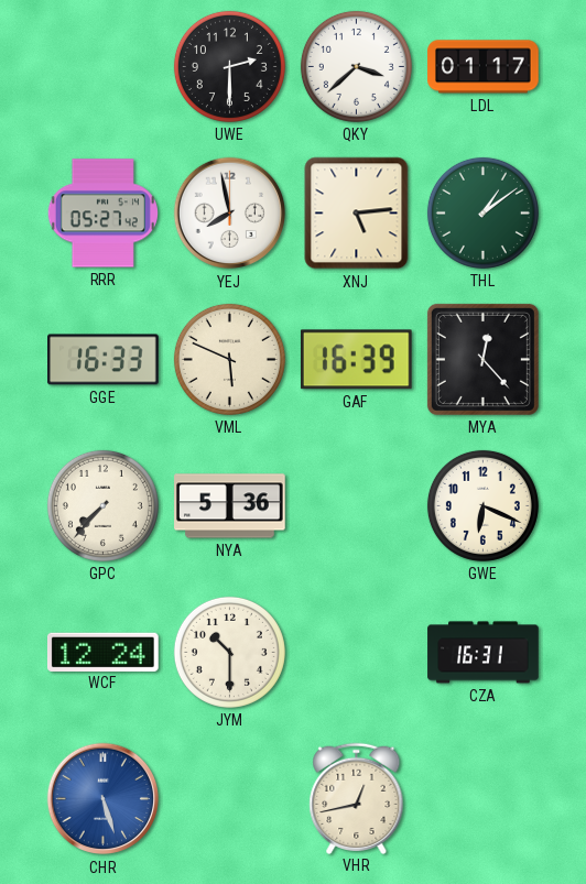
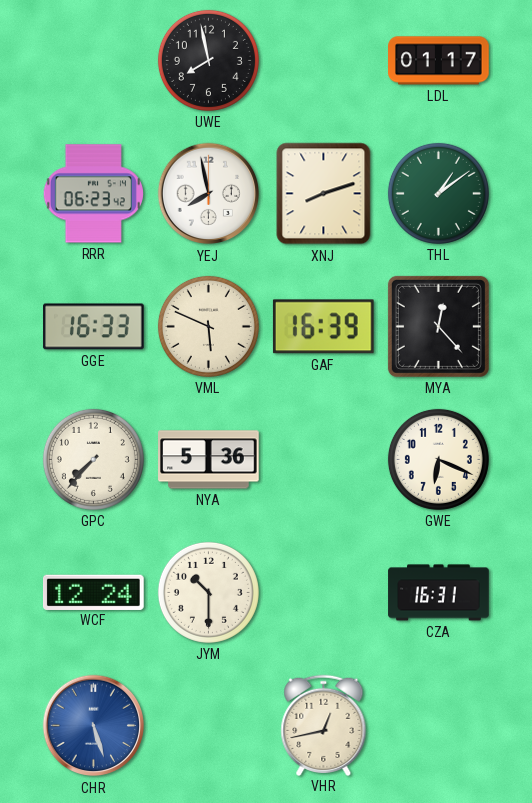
UWE: 2:30 -> 7:58
QKY: 3:38 -> none
RRR: 05:27 -> 06:23
XNJ: 5:14 -> 8:12
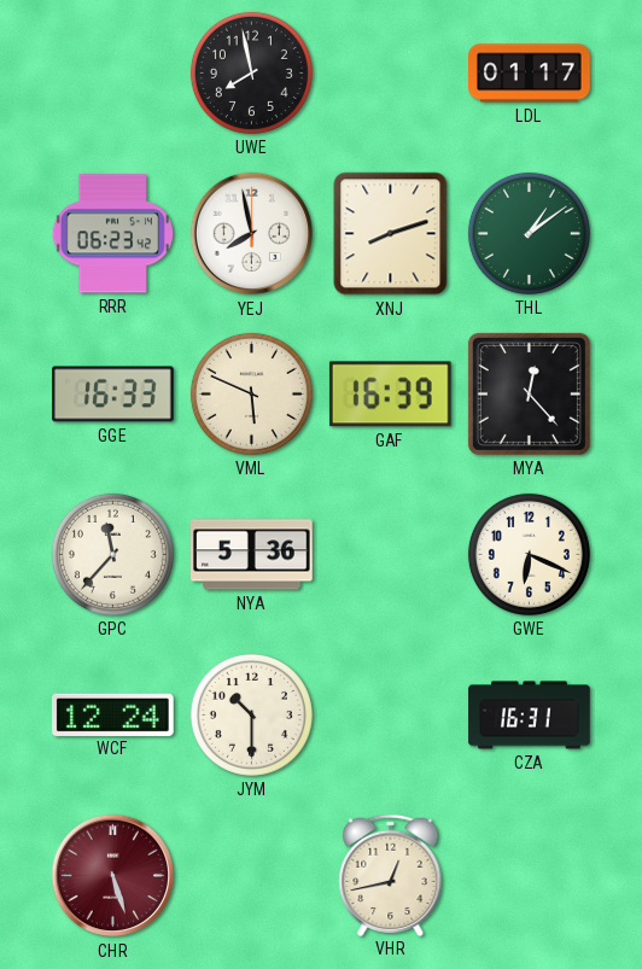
GPC: 7:37 -> 11:37
CHR dial: blue -> burgundy
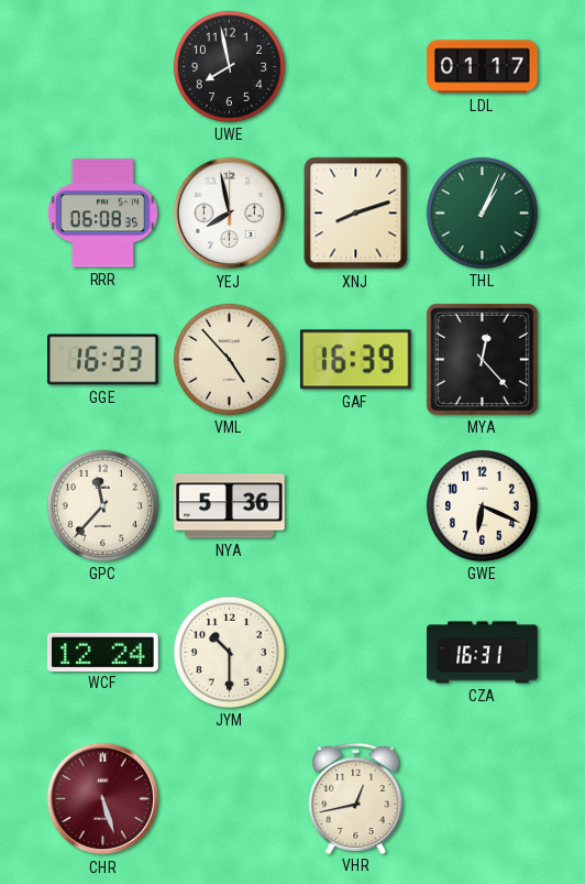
RRR: 06:23 -> 06:08
THL: 1:09 -> 1:04
VML: 5:49 -> 4:53
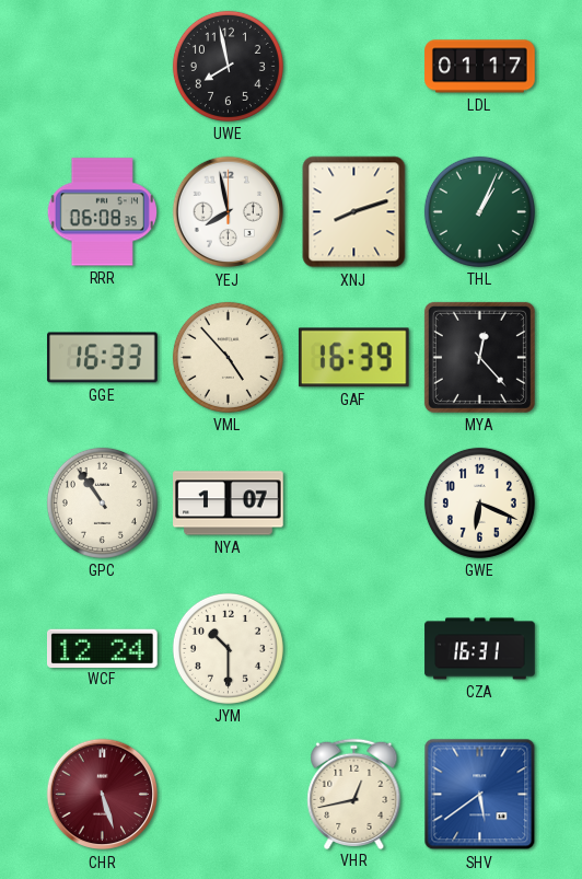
GPC: 11:37 -> 10:54
NYA: 5:36 -> 1:07
SHV: none -> 5:39
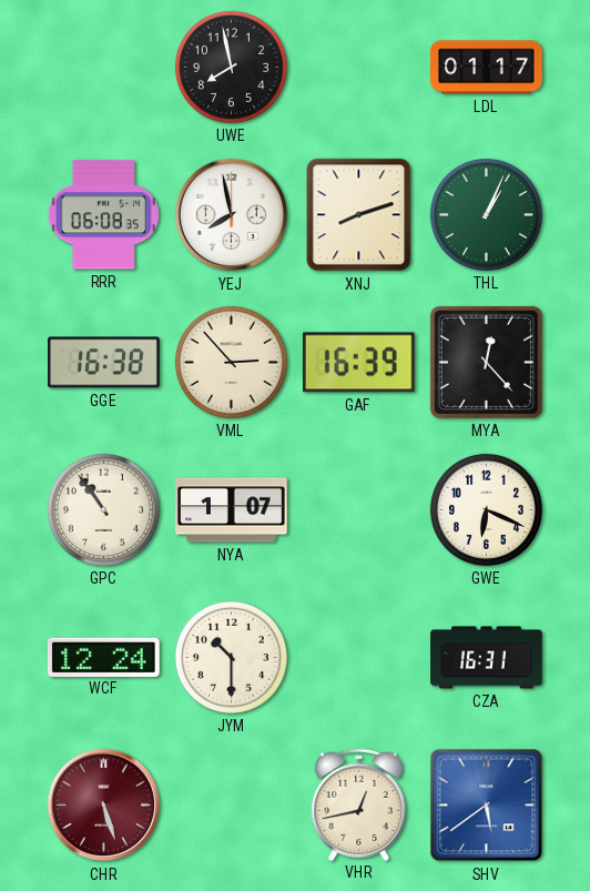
GGE: 16:33 -> 16:38
VML: 4:53 -> 2:53
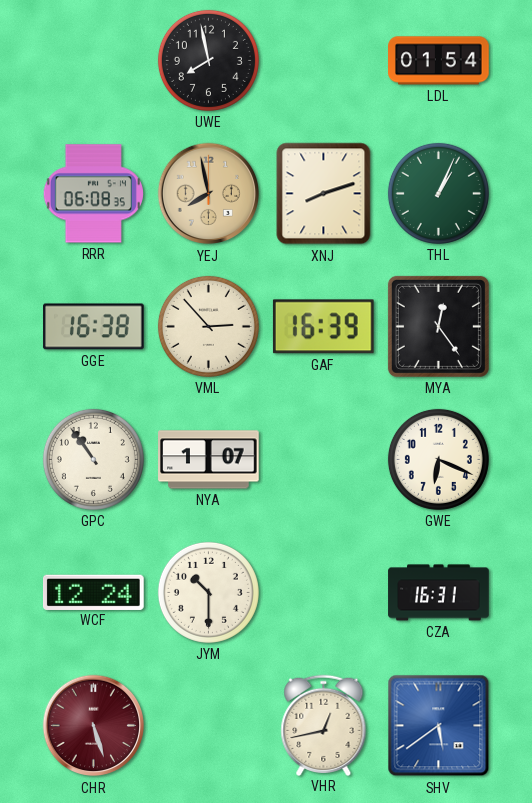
LDL: 01:17 -> 01:54
YEJ dial: white -> champagne
MYA: 12:23 -> 12:24
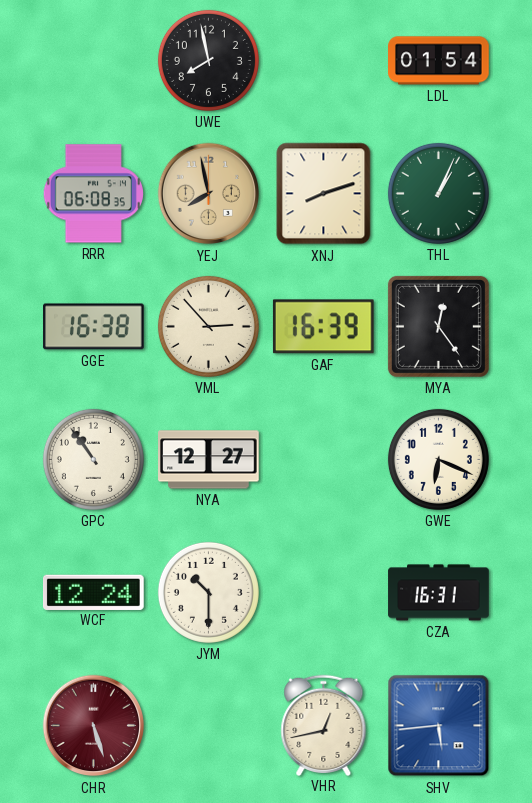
NYA: 1:07 -> 12:27
SHV: 5:39 -> 5:44
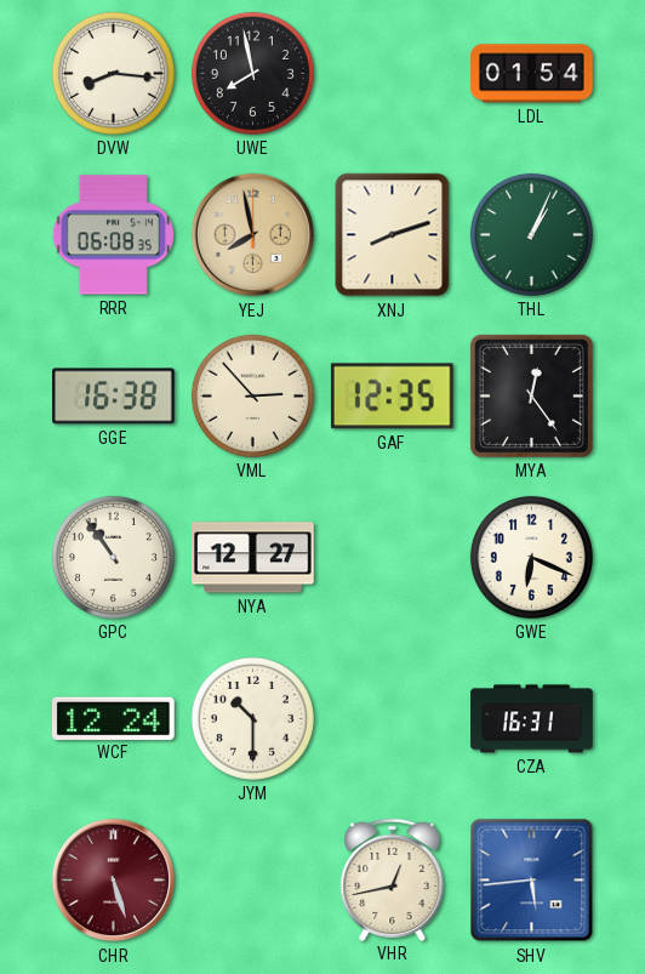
DVW: none -> 8:16
GAF: 16:39 -> 12:35
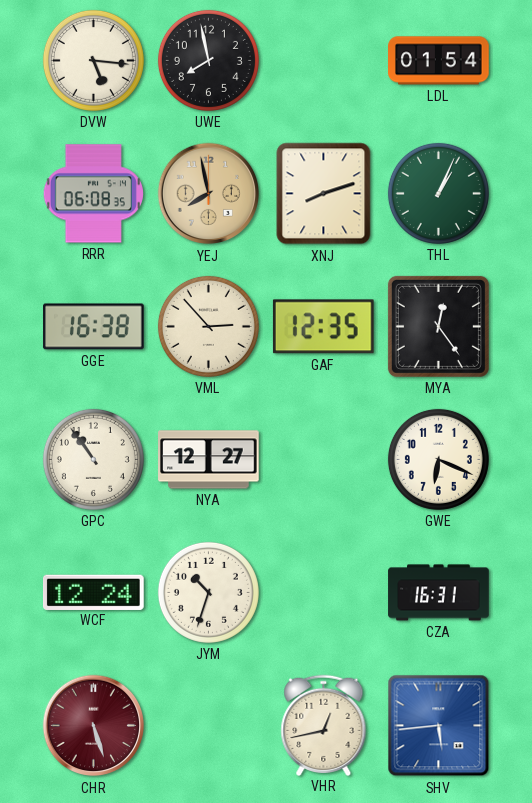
DVW: 8:16 -> 5:16
JYM: 10:30 -> 10:33
